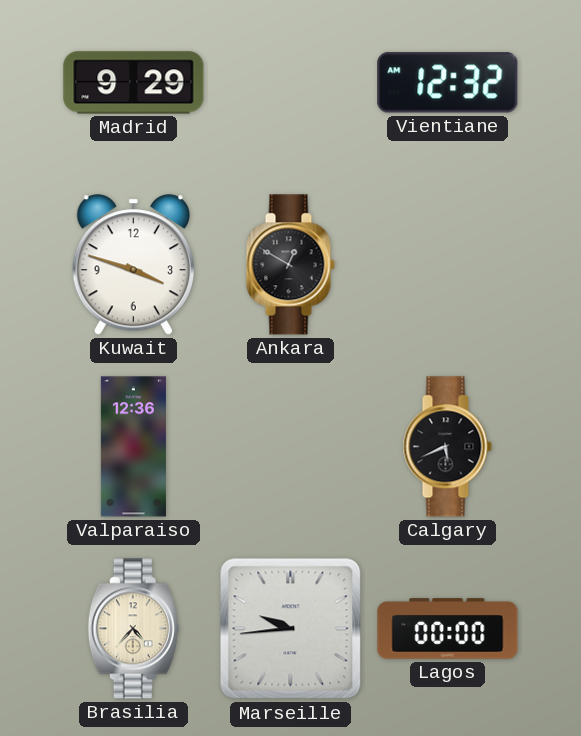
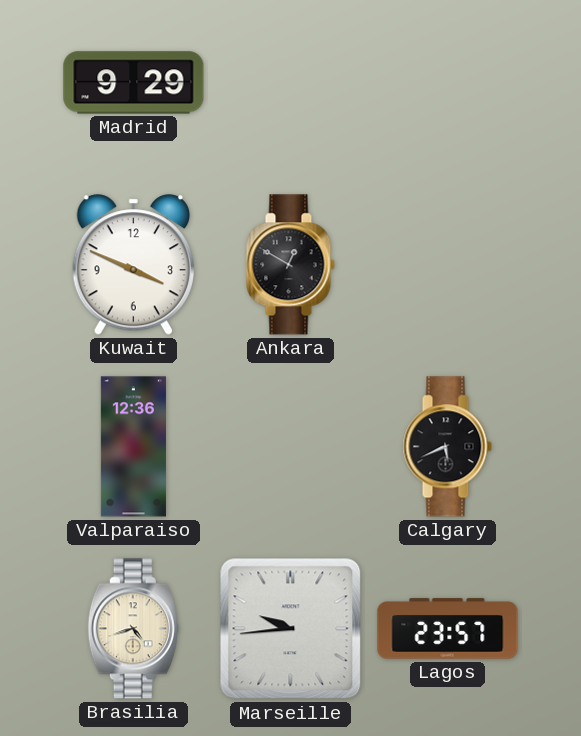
Vientiane: 12:32 -> none
Kuwait: 3:48 -> 3:49
Brasilia: 4:37 -> 4:42
Lagos: 00:00 -> 23:57
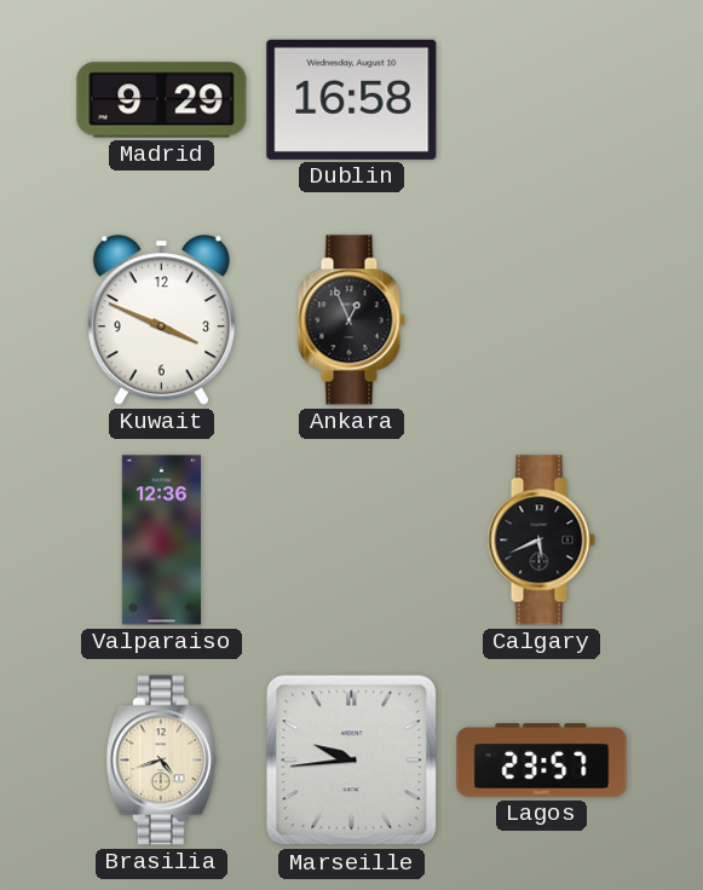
Dublin: none -> 16:58
Ankara: 12:50 -> 12:56
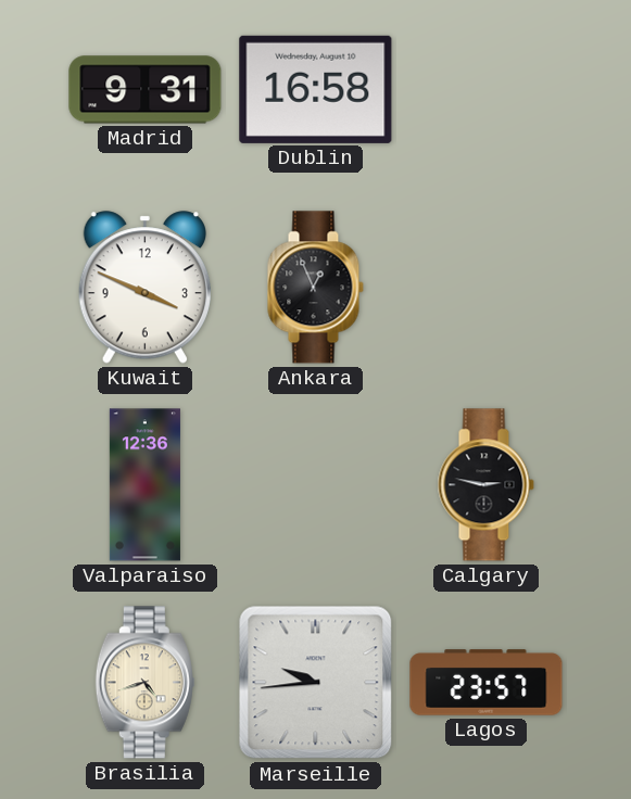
Madrid: 9:29 -> 9:31
Calgary: 5:41 -> 2:47
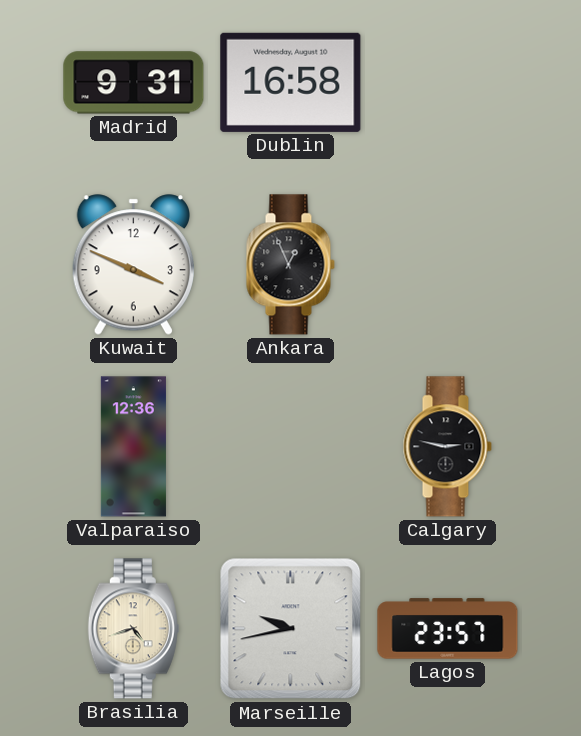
Marseille: 9:44 -> 9:43
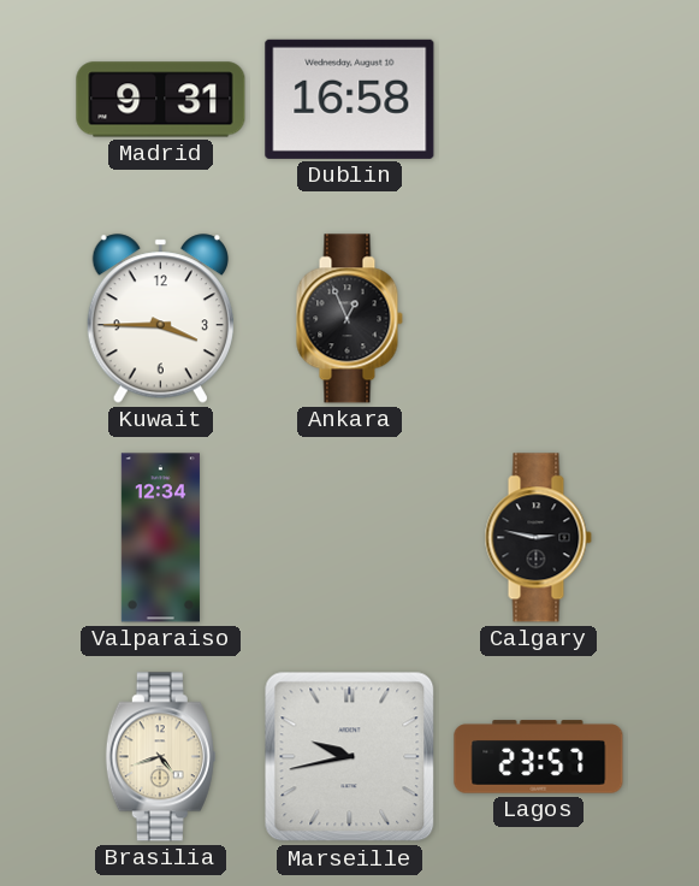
Kuwait: 3:49 -> 3:45
Valparaiso: 12:36 -> 12:34
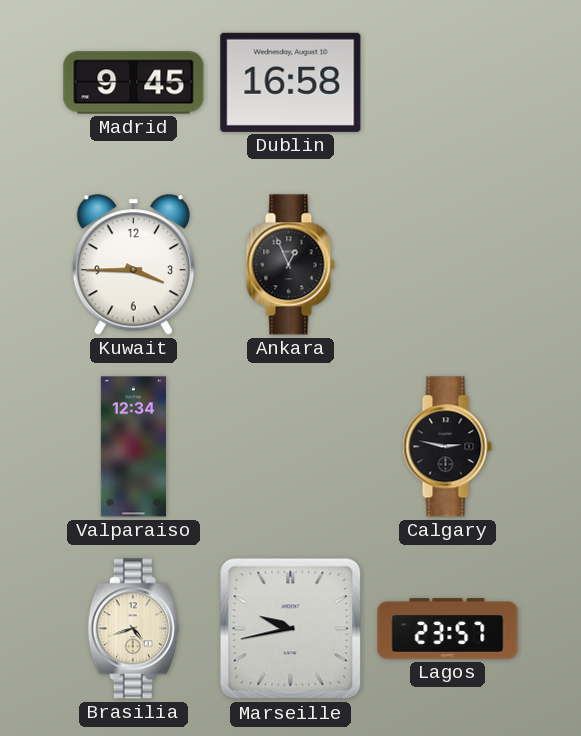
Madrid: 9:31 -> 9:45
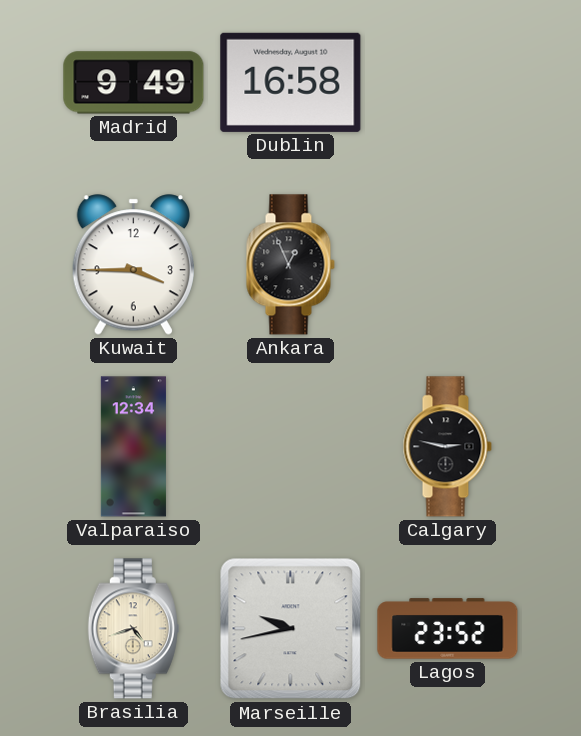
Madrid: 9:45 -> 9:49
Lagos: 23:57 -> 23:52
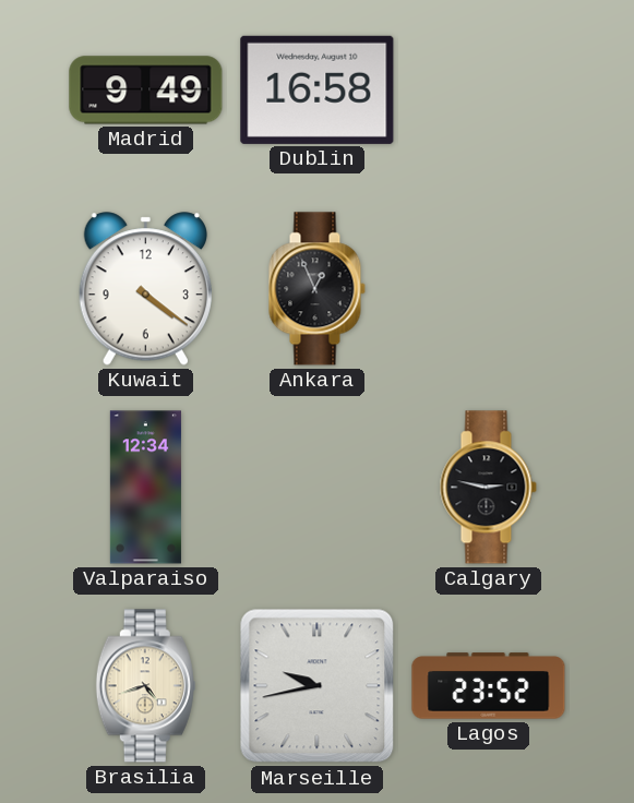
Kuwait: 3:45 -> 4:21
